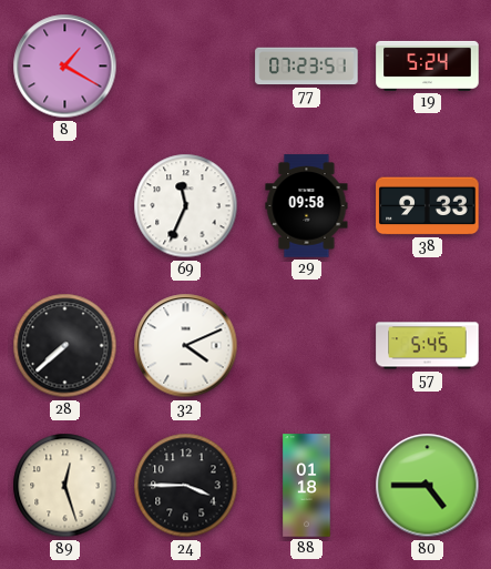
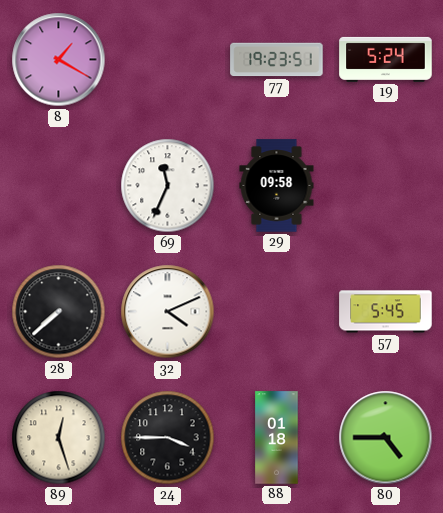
77: 07:23 -> 19:23
38: 9:33 -> none
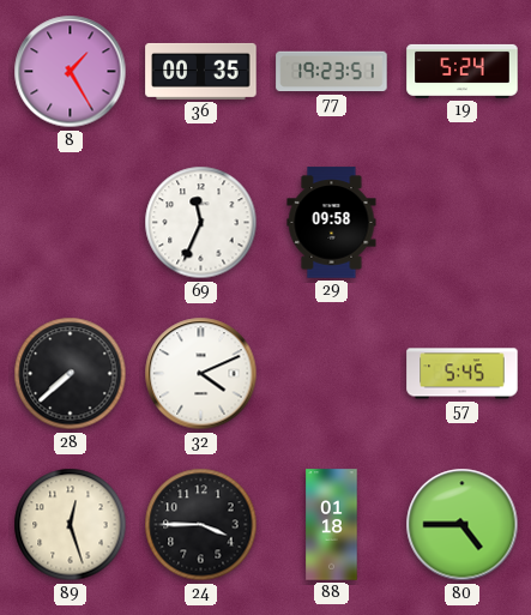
8: 1:20 -> 1:25
36: none -> 00:35
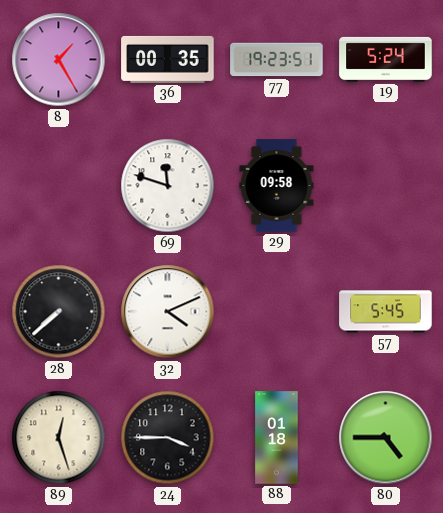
69: 11:34 -> 11:48
